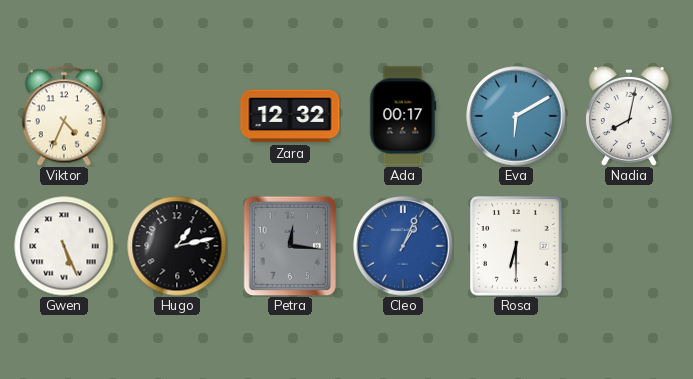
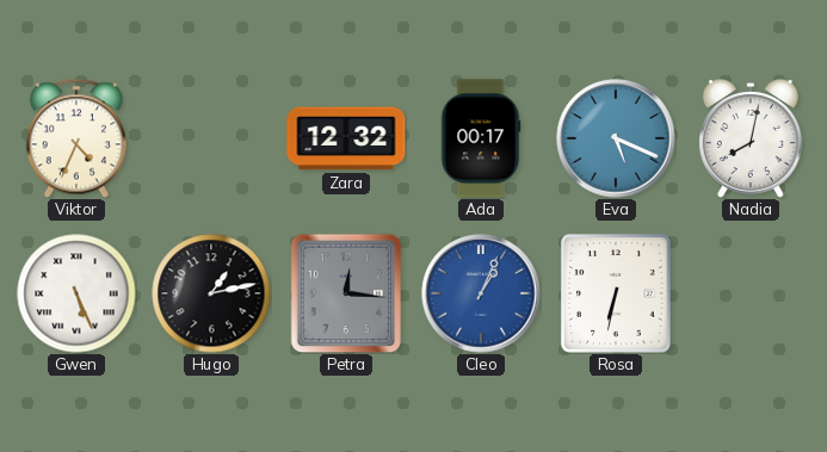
Eva: 6:10 -> 5:19
Rosa: 6:30 -> 6:32
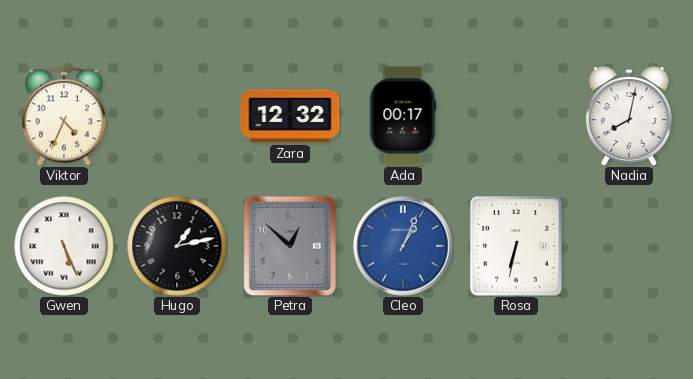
Eva: 5:19 -> none
Petra: 12:16 -> 12:52
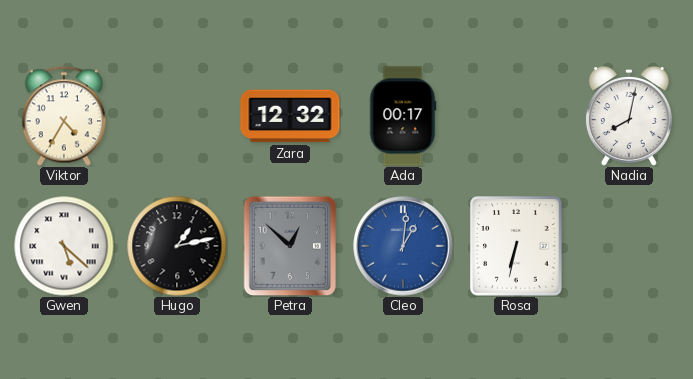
Viktor: 4:34 -> 4:35
Gwen: 5:26 -> 5:22
Cleo: 1:04 -> 1:01
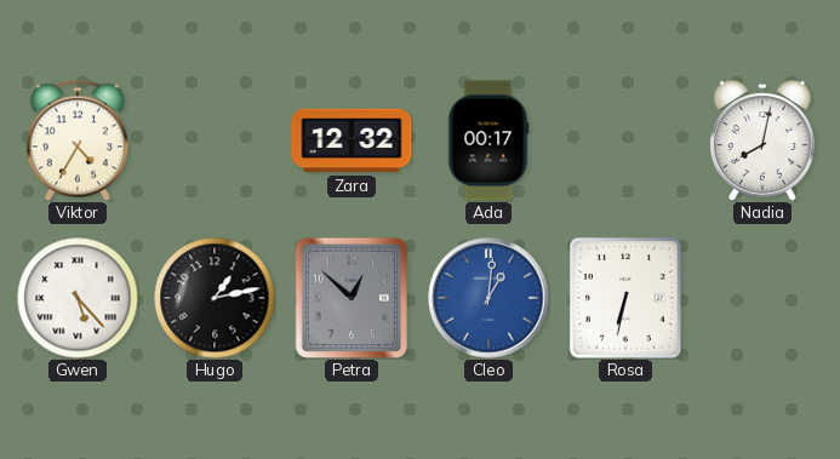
Gwen: 5:22 -> 5:23
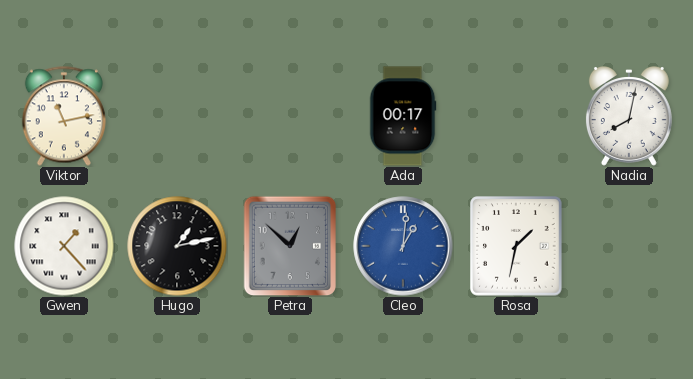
Viktor: 4:35 -> 11:13
Zara: 12:32 -> none
Gwen: 5:23 -> 1:23
Rosa: 6:32 -> 1:32
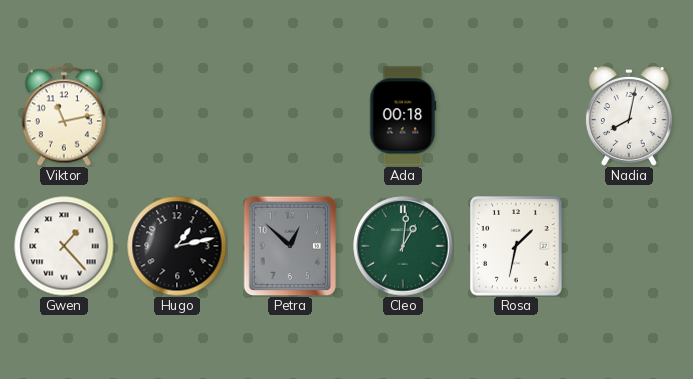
Ada: 00:17 -> 00:18
Cleo dial: blue -> green
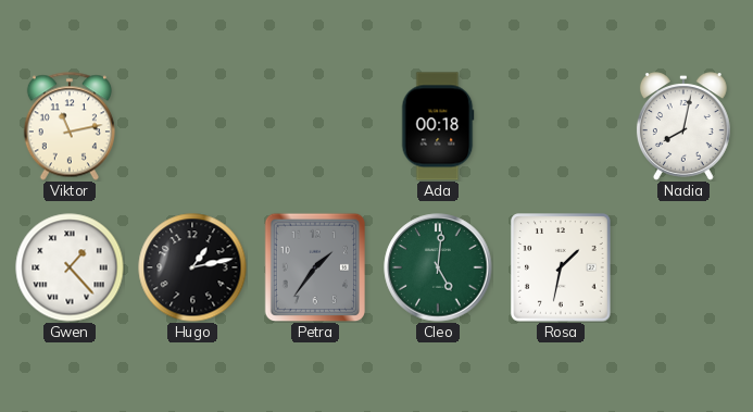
Petra: 12:52 -> 1:36
Cleo: 1:01 -> 5:01
